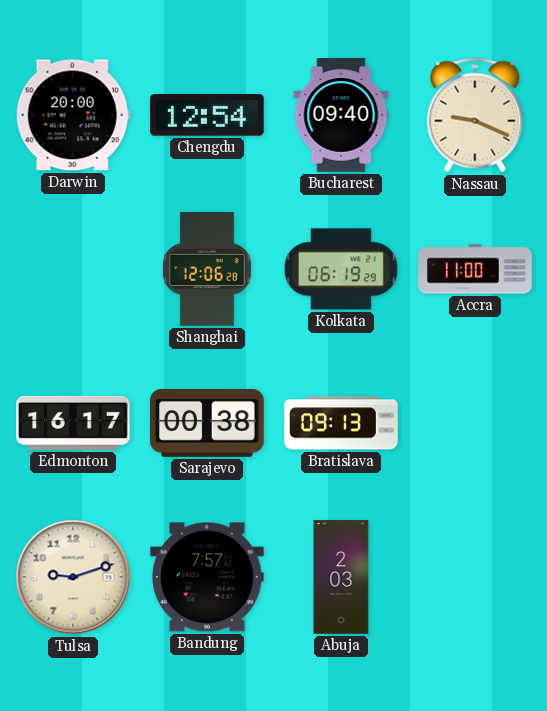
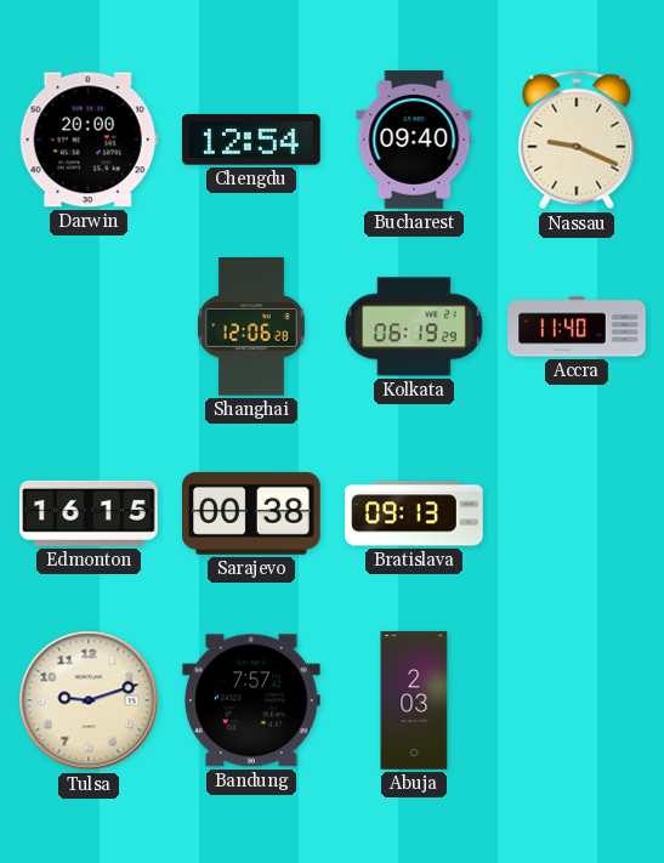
Accra: 11:00 -> 11:40
Edmonton: 16:17 -> 16:15
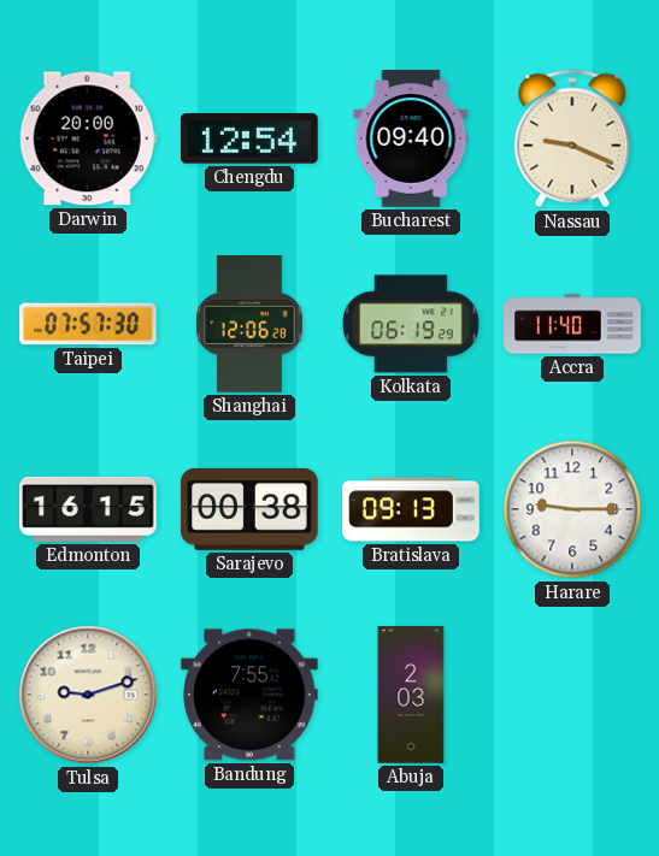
Taipei: none -> 07:57
Harare: none -> 9:15
Bandung: 7:57 -> 7:55
